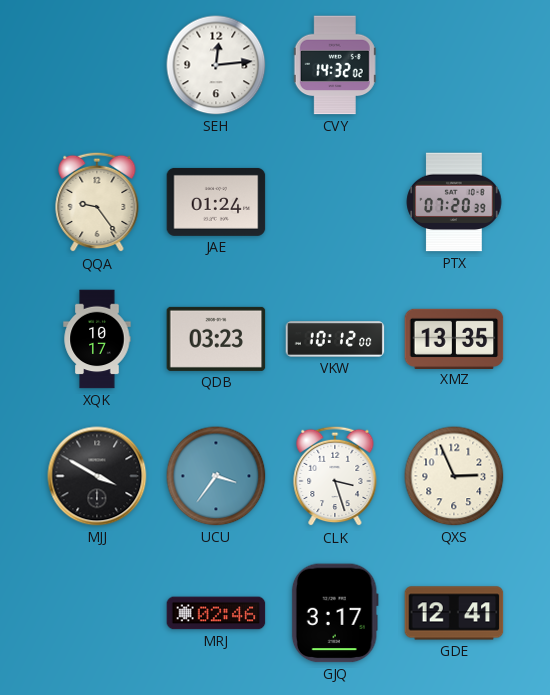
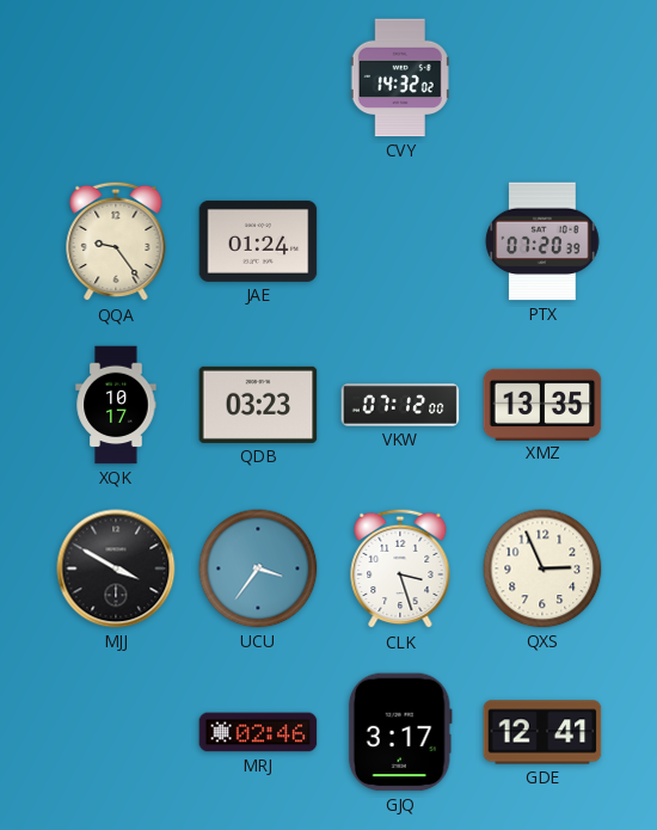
SEH: 12:14 -> none
VKW: 10:12 -> 07:12
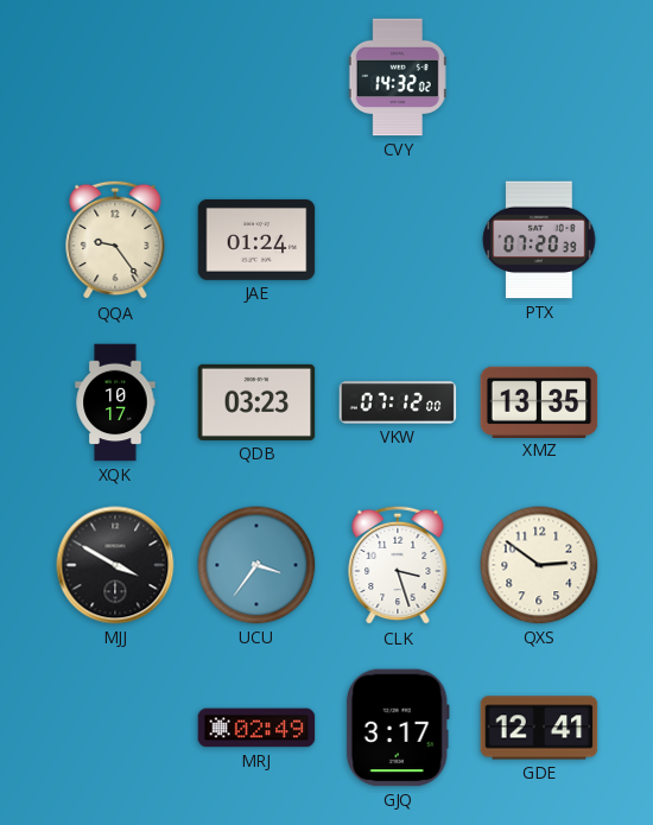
QXS: 2:56 -> 2:51
MRJ: 02:46 -> 02:49
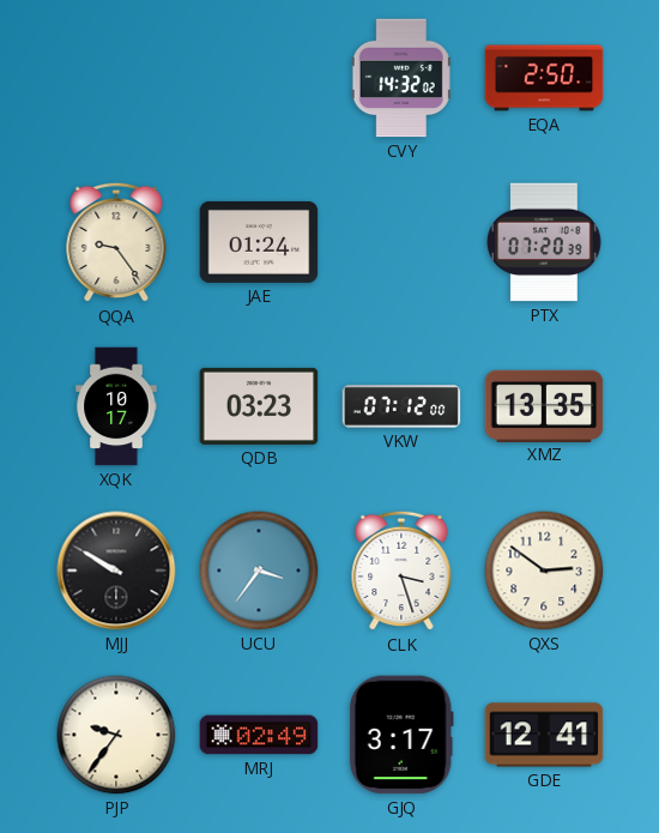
EQA: none -> 2:50
MJJ: 3:50 -> 9:50
PJP: none -> 9:36
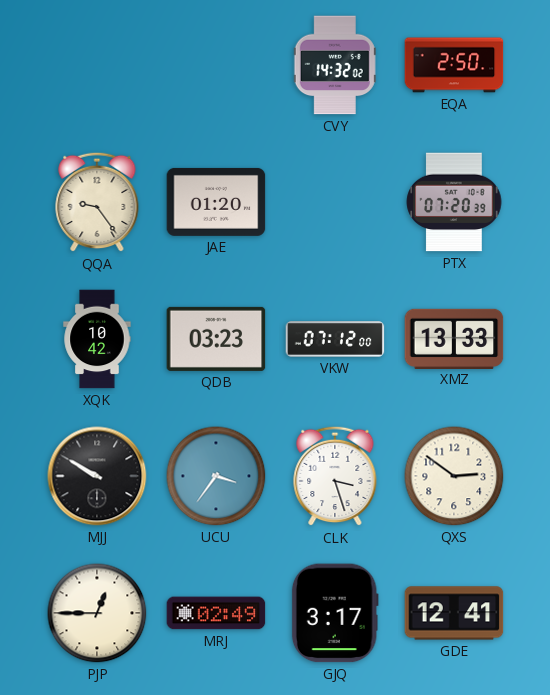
JAE: 01:24 -> 01:20
XQK: 10:17 -> 10:42
XMZ: 13:35 -> 13:33
PJP: 9:36 -> 12:45
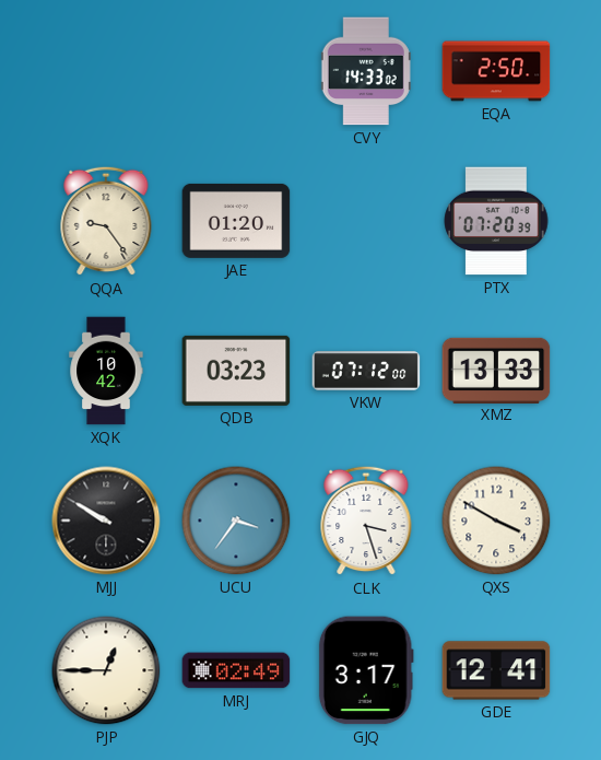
CVY: 14:32 -> 14:33
QXS: 2:51 -> 3:50
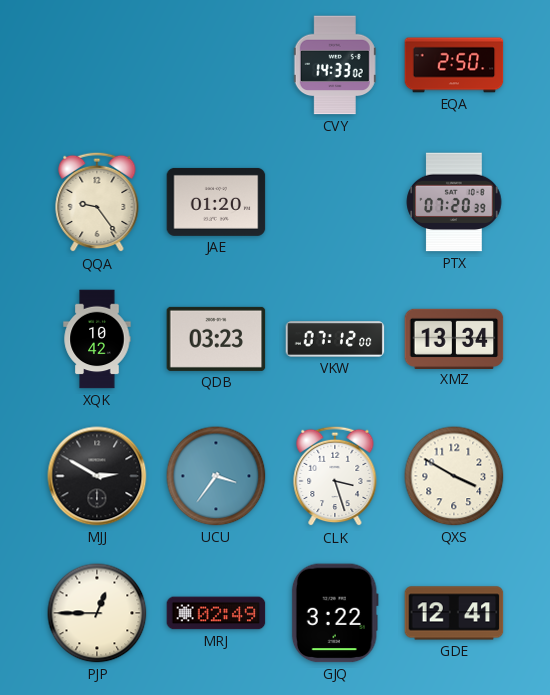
XMZ: 13:33 -> 13:34
MJJ: 9:50 -> 2:50
GJQ: 3:17 -> 3:22
